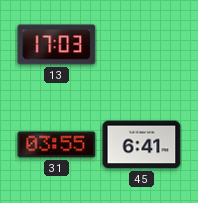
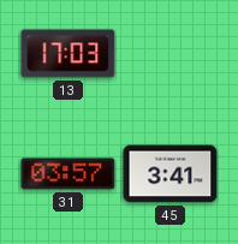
31: 03:55 -> 03:57
45: 6:41 -> 3:41
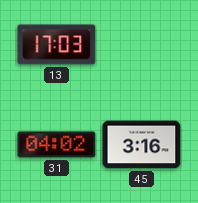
31: 03:57 -> 04:02
45: 3:41 -> 3:16
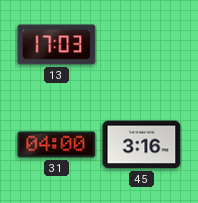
31: 04:02 -> 04:00
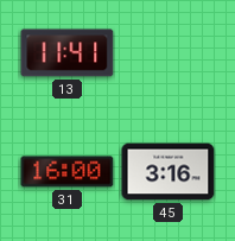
13: 17:03 -> 11:41
31: 04:00 -> 16:00
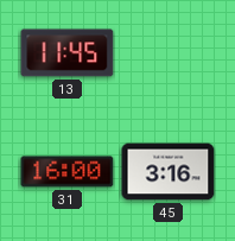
13: 11:41 -> 11:45
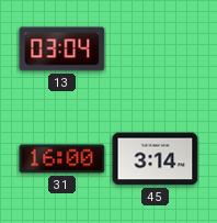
13: 11:45 -> 03:04
45: 3:16 -> 3:14
